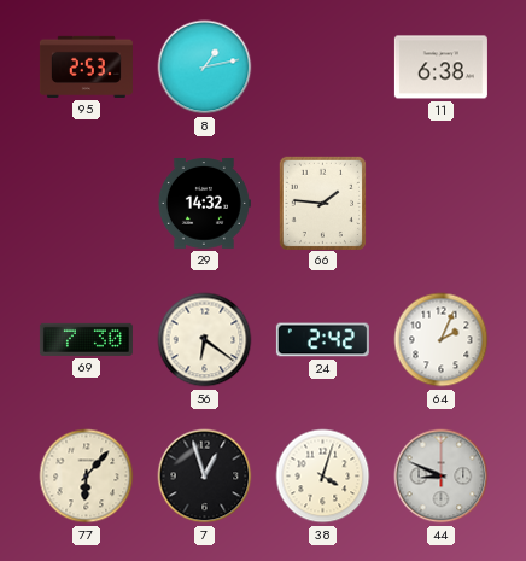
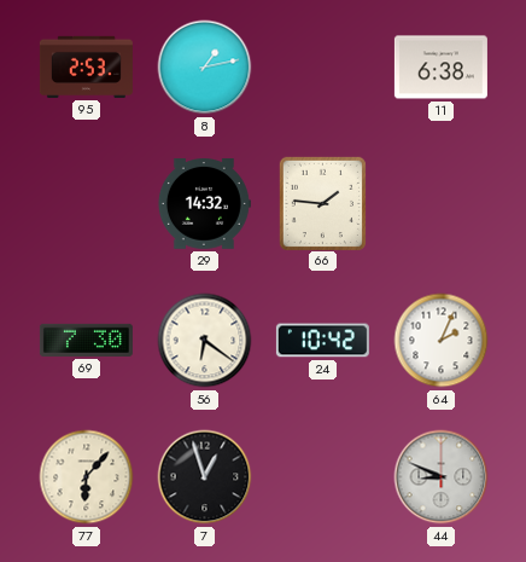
24: 2:42 -> 10:42
38: 4:03 -> none
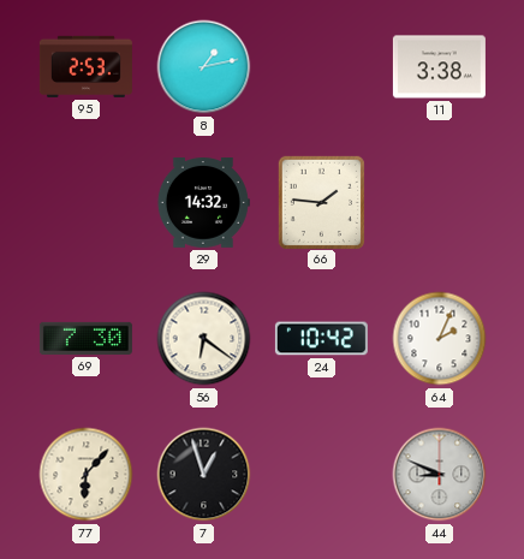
11: 6:38 -> 3:38
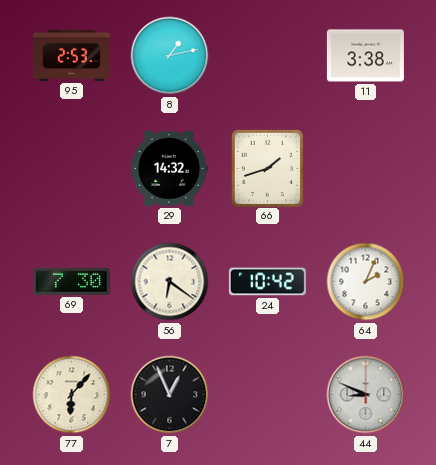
66: 1:46 -> 1:42
7: 12:57 -> 12:56
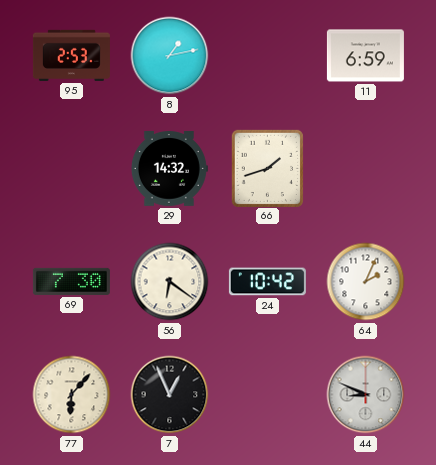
11: 3:38 -> 6:59
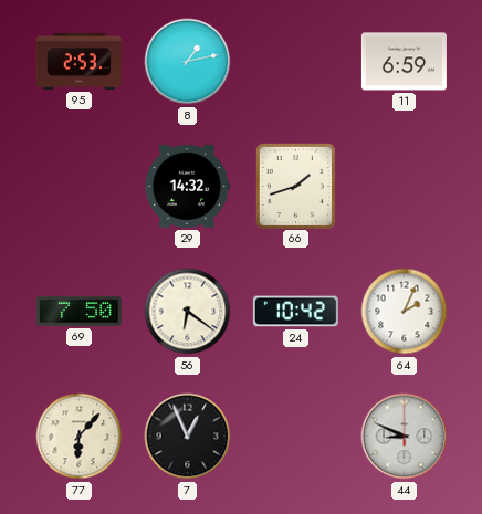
69: 7:30 -> 7:50
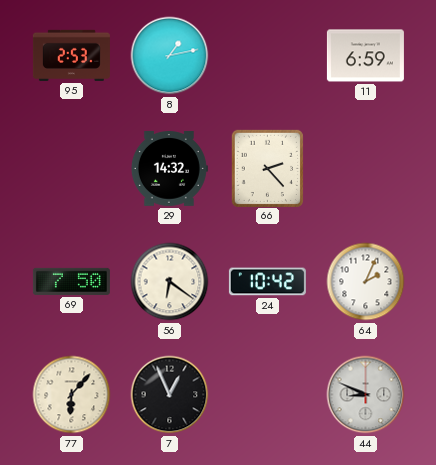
66: 1:42 -> 2:23
